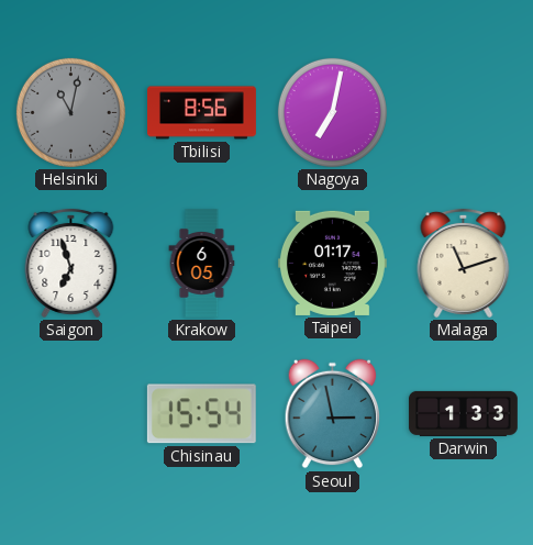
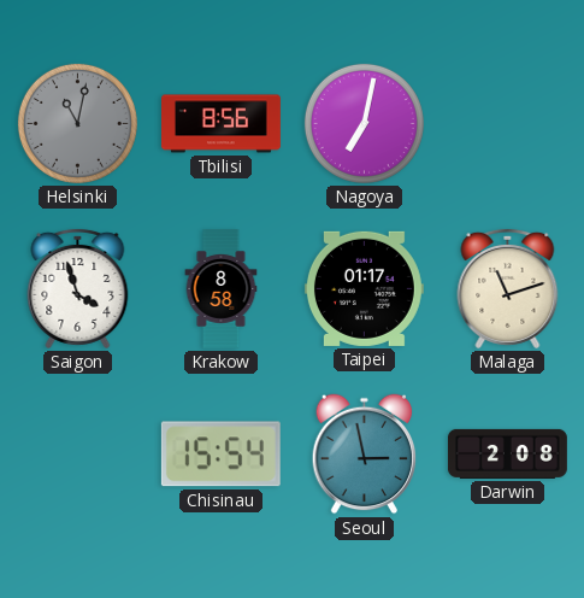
Saigon: 6:57 -> 3:57
Krakow: 6:05 -> 8:58
Darwin: 1:33 -> 2:08
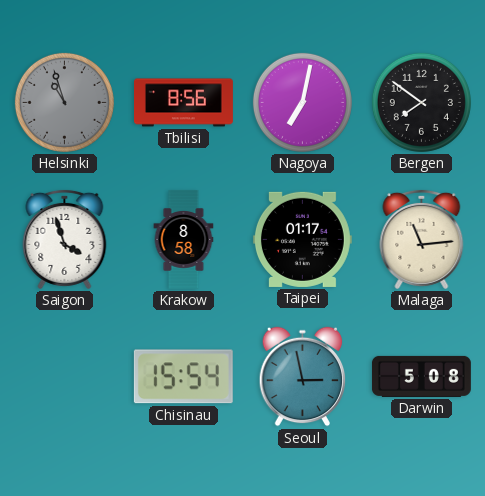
Helsinki: 11:02 -> 10:57
Bergen: none -> 7:51
Malaga: 11:12 -> 11:14
Darwin: 2:08 -> 5:08
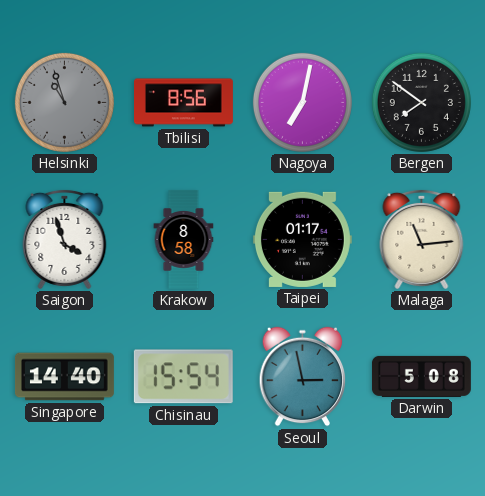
Singapore: none -> 14:40
